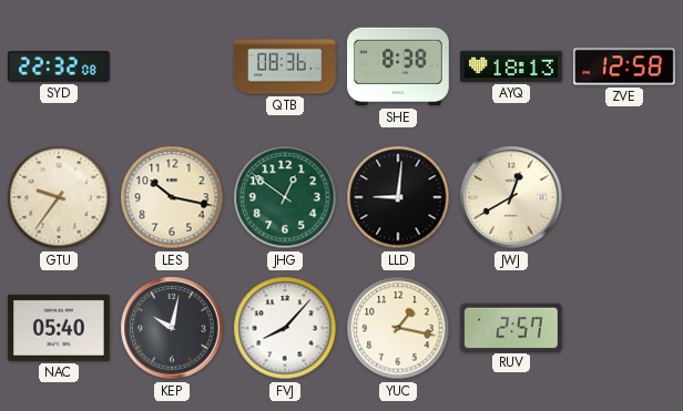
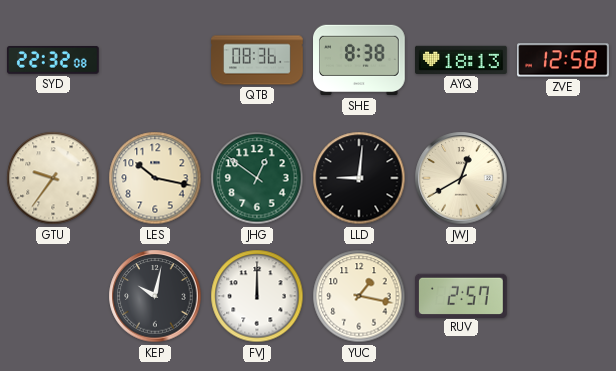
NAC: 05:40 -> none
FVJ: 8:07 -> 12:00
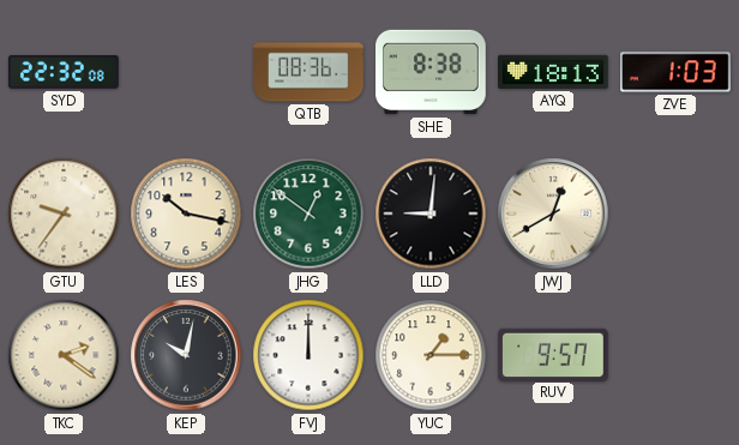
ZVE: 12:58 -> 1:03
TKC: none -> 2:21
YUC: 1:17 -> 1:15
RUV: 2:57 -> 9:57
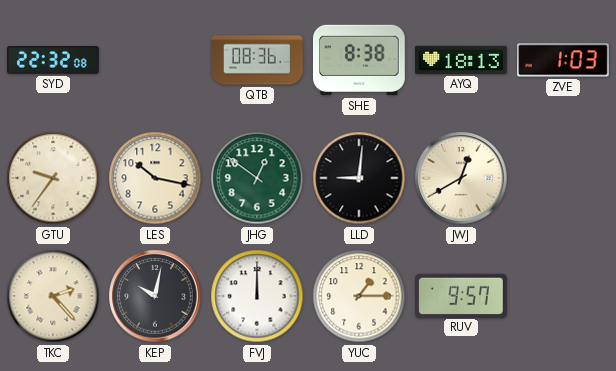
TKC: 2:21 -> 2:23
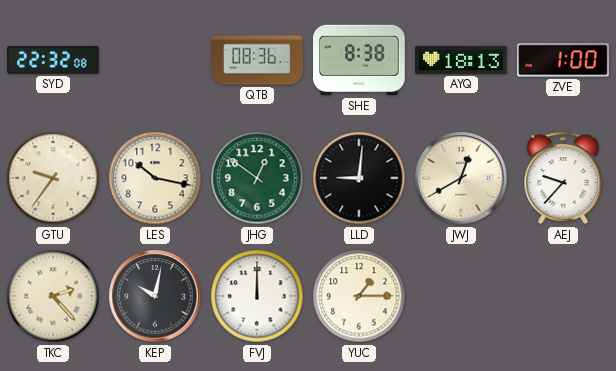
ZVE: 1:03 -> 1:00
AEJ: none -> 9:37
RUV: 9:57 -> none
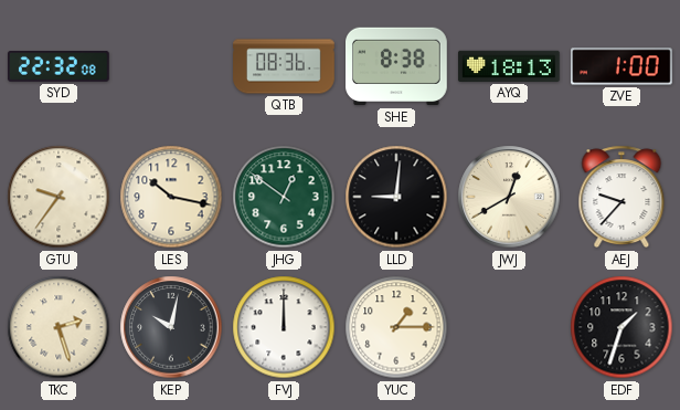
TKC: 2:23 -> 2:27
EDF: none -> 1:33
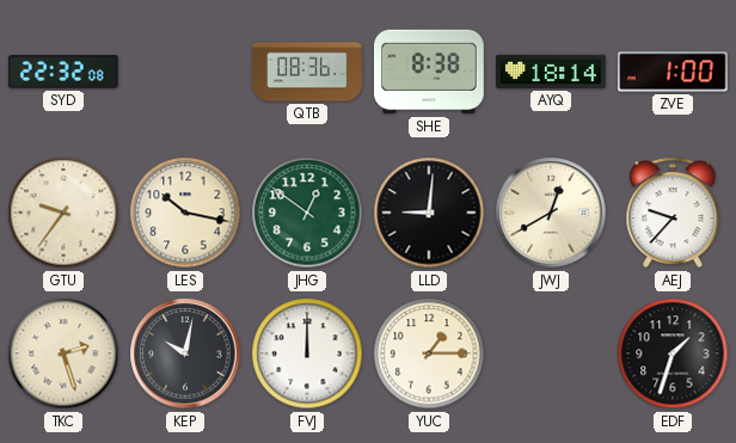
AYQ: 18:13 -> 18:14
